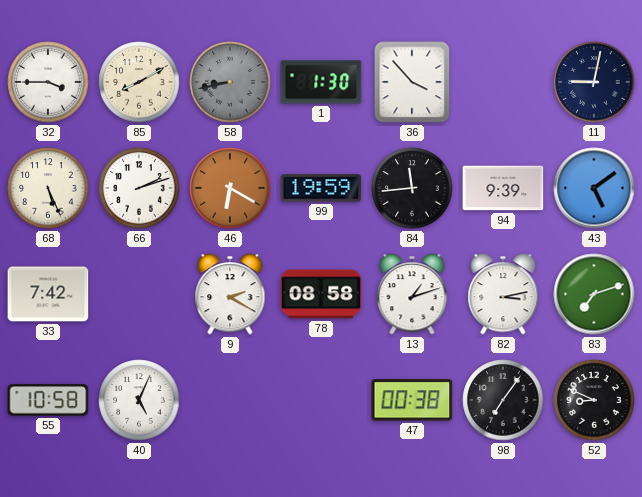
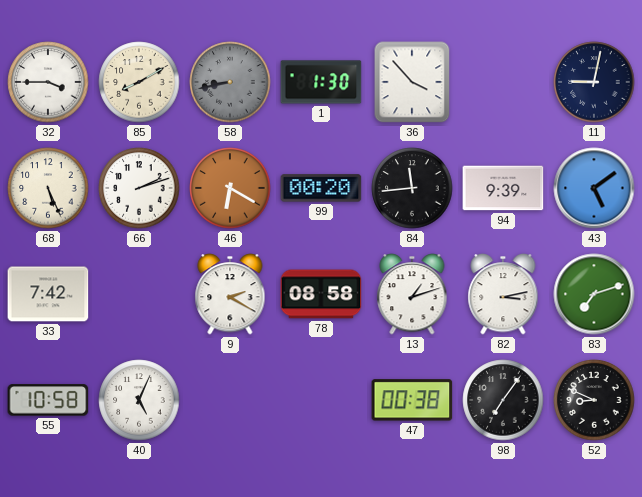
99: 19:59 -> 00:20
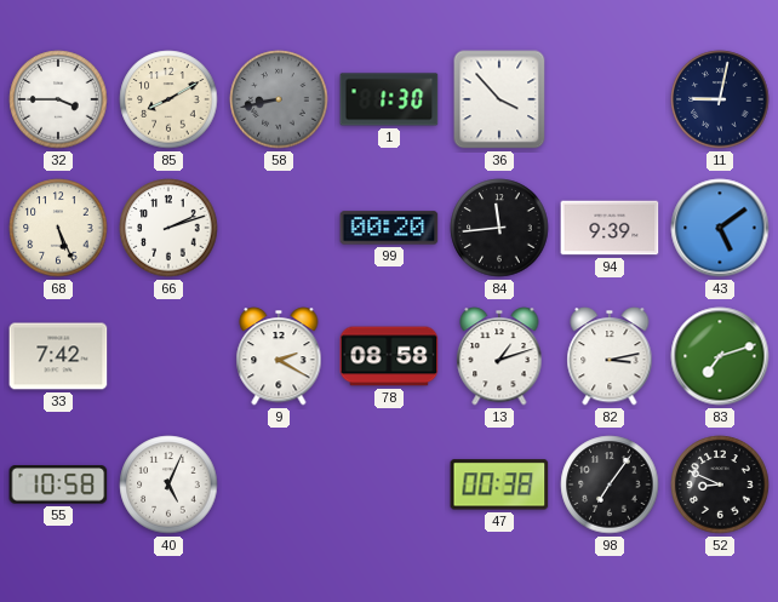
46: 6:20 -> none
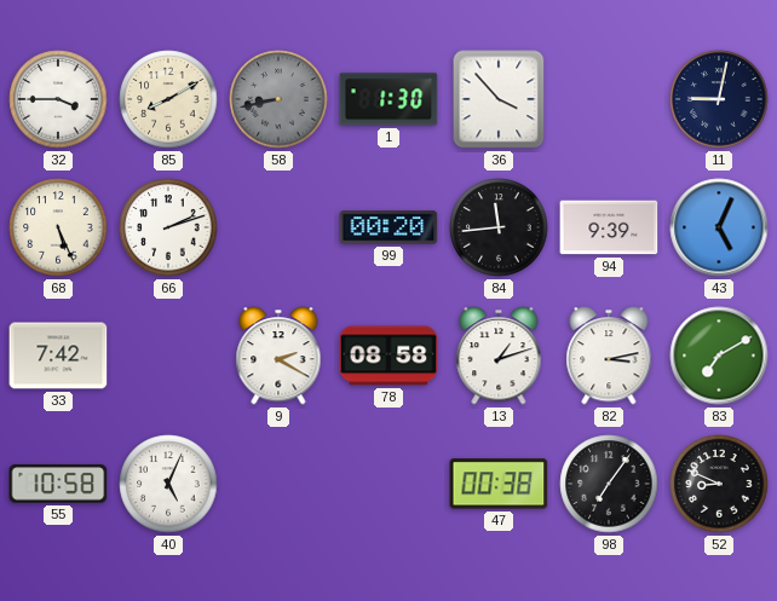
43: 5:09 -> 5:04
83: 7:12 -> 7:10
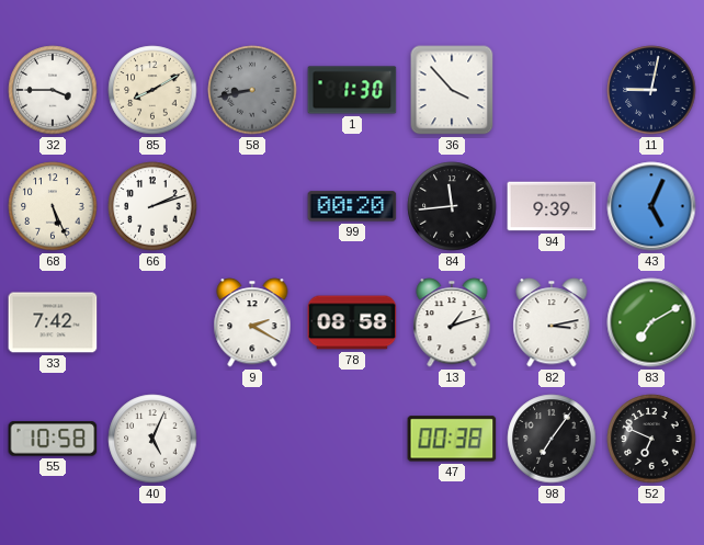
52: 8:49 -> 6:49
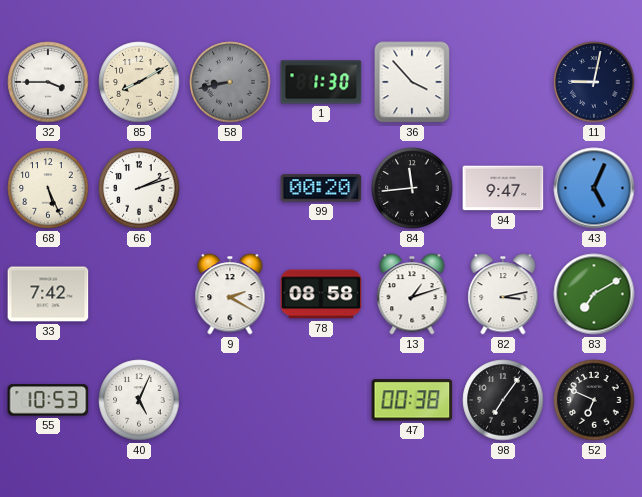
94: 9:39 -> 9:47
55: 10:58 -> 10:53
